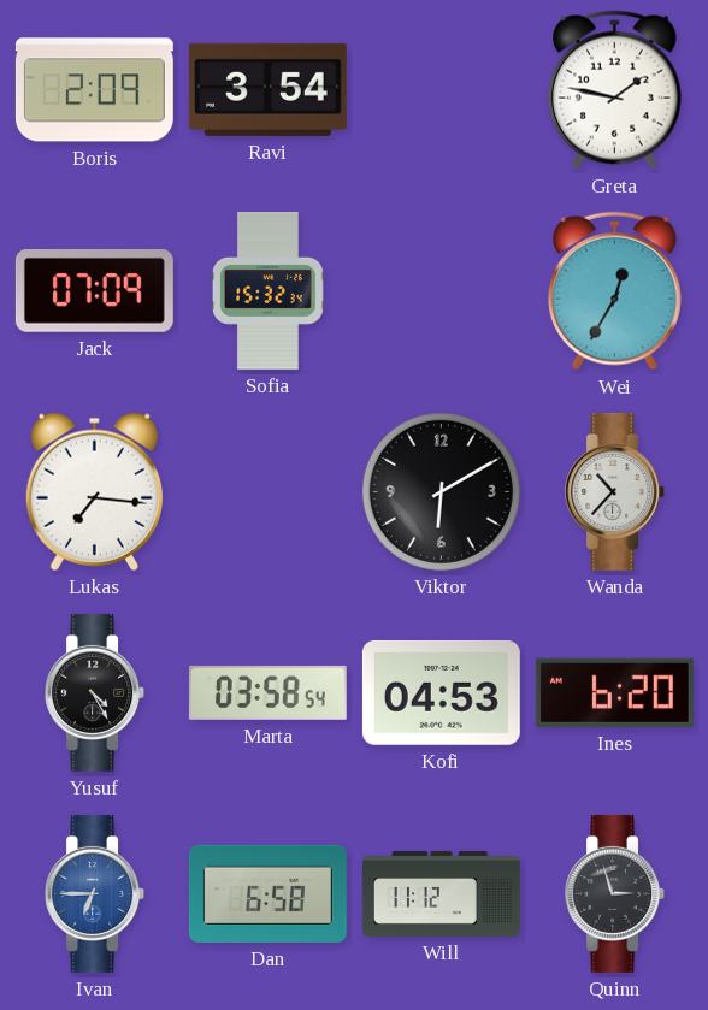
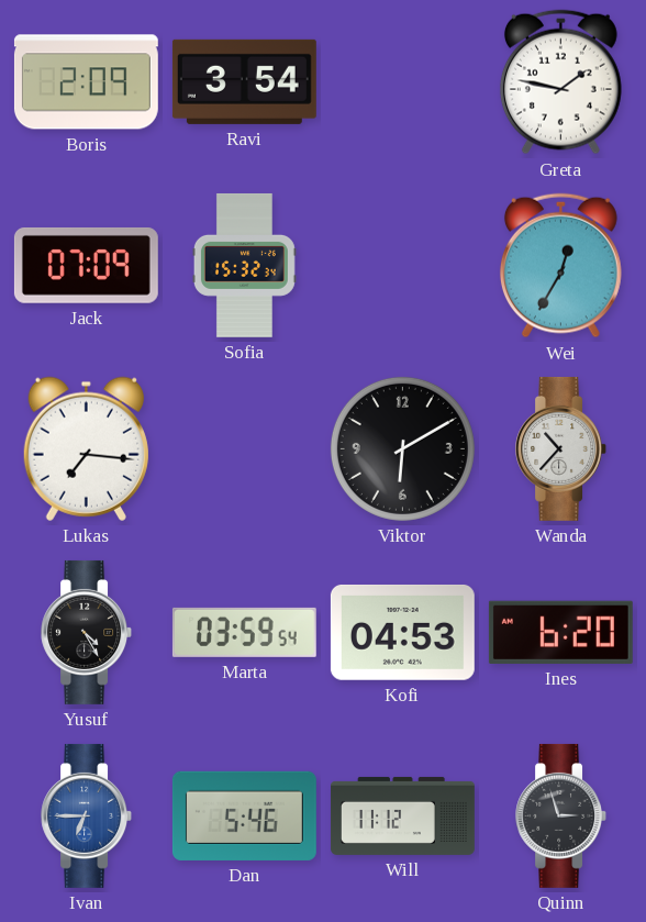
Marta: 03:58 -> 03:59
Dan: 6:58 -> 5:46
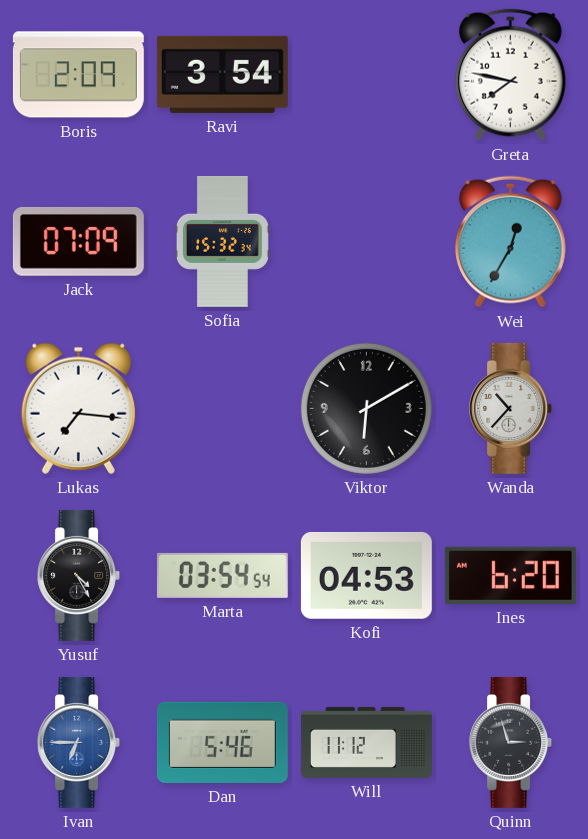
Greta: 1:47 -> 7:47
Marta: 03:59 -> 03:54
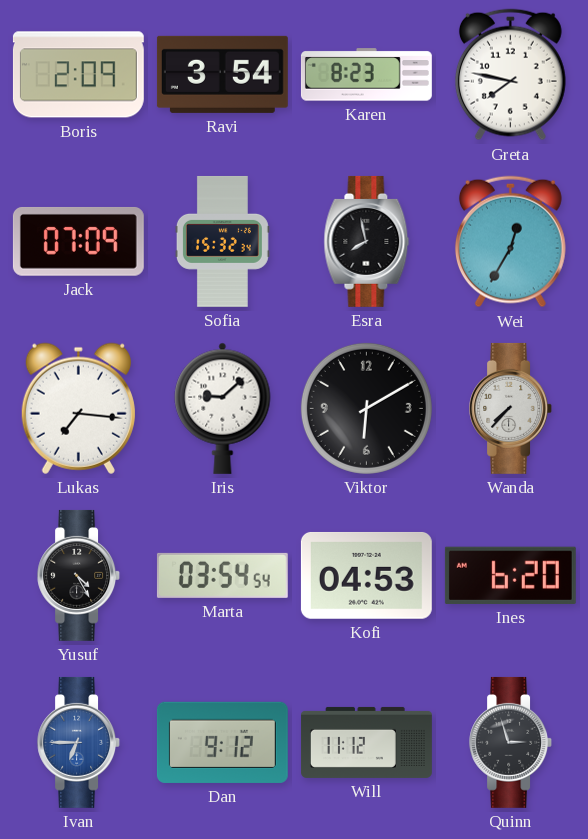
Karen: none -> 8:23
Esra: none -> 7:58
Iris: none -> 9:08
Wanda: 10:37 -> 7:37
Dan: 5:46 -> 9:12
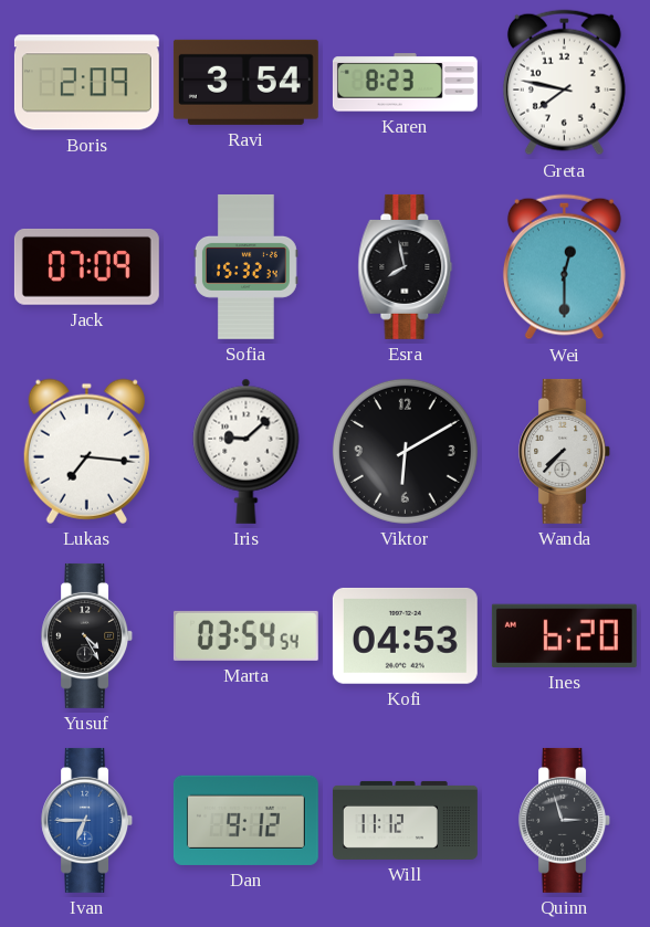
Wei: 12:35 -> 12:30
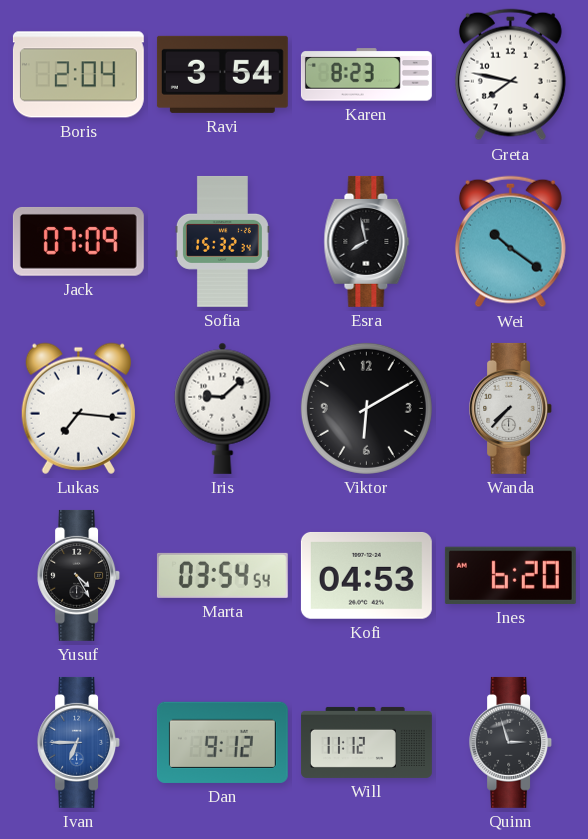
Boris: 2:09 -> 2:04
Wei: 12:30 -> 10:21
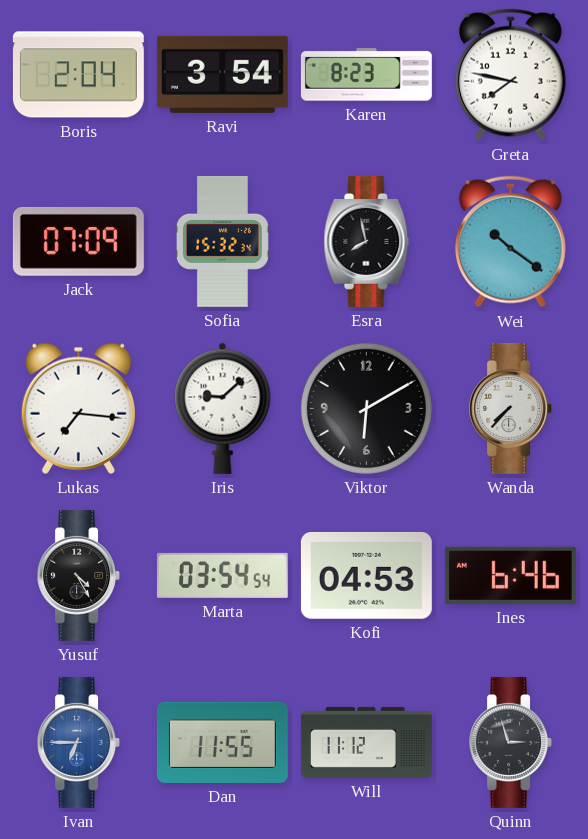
Ines: 6:20 -> 6:46
Dan: 9:12 -> 11:55
